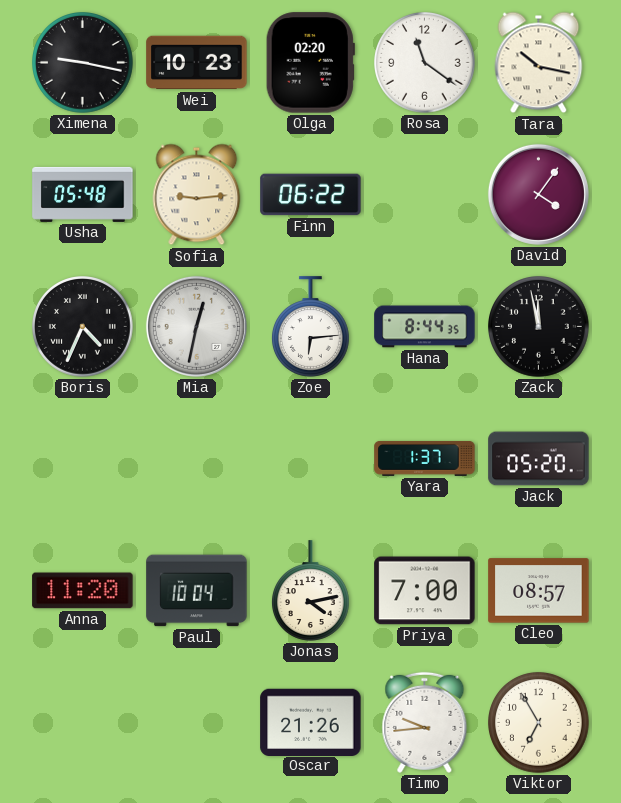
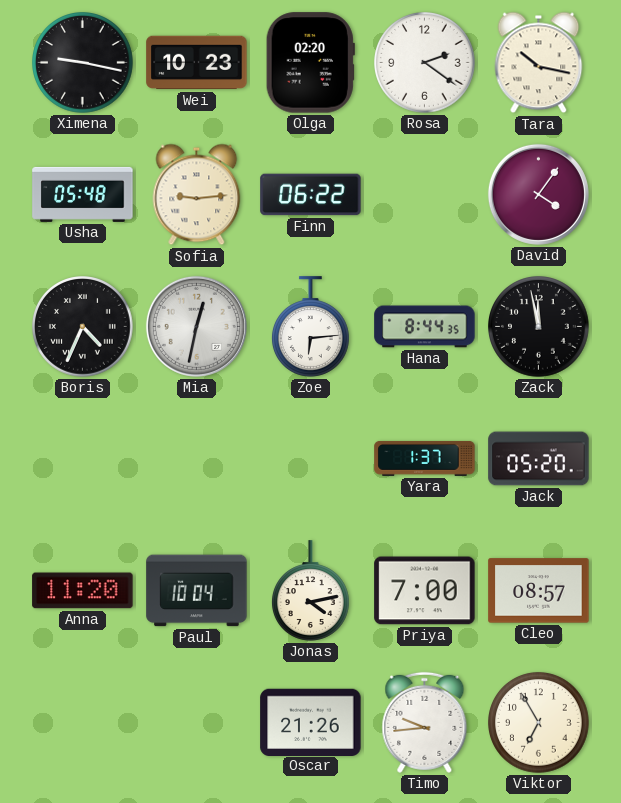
Rosa: 11:21 -> 2:21
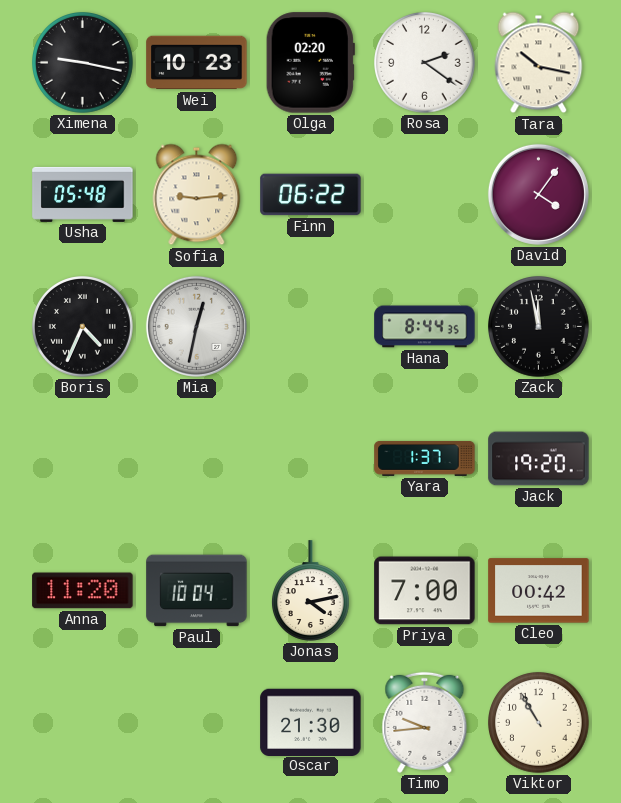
Zoe: 6:14 -> none
Jack: 05:20 -> 19:20
Cleo: 08:57 -> 00:42
Oscar: 21:26 -> 21:30
Viktor: 6:55 -> 10:55
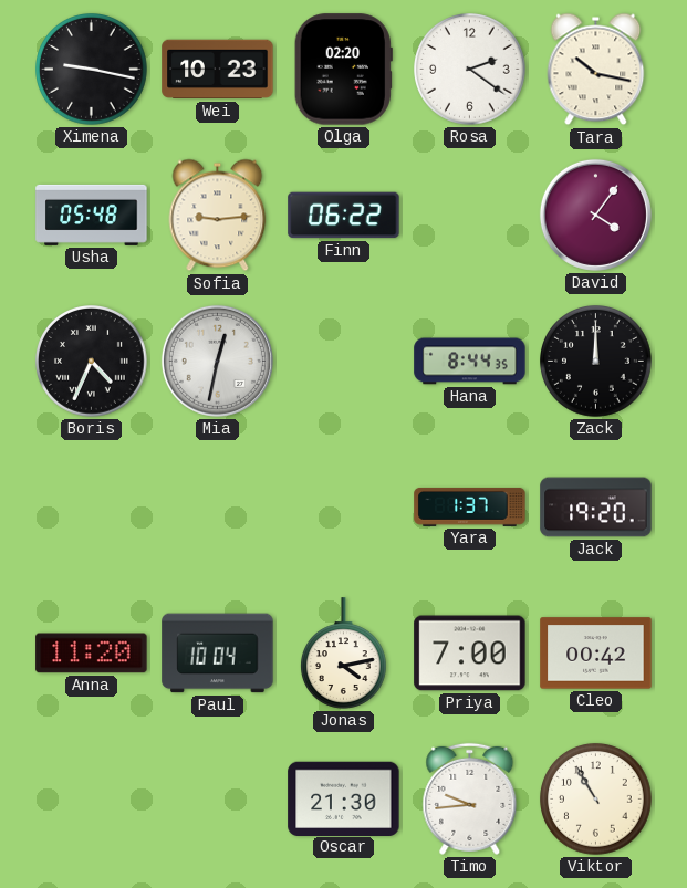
Zack: 11:58 -> 12:00
